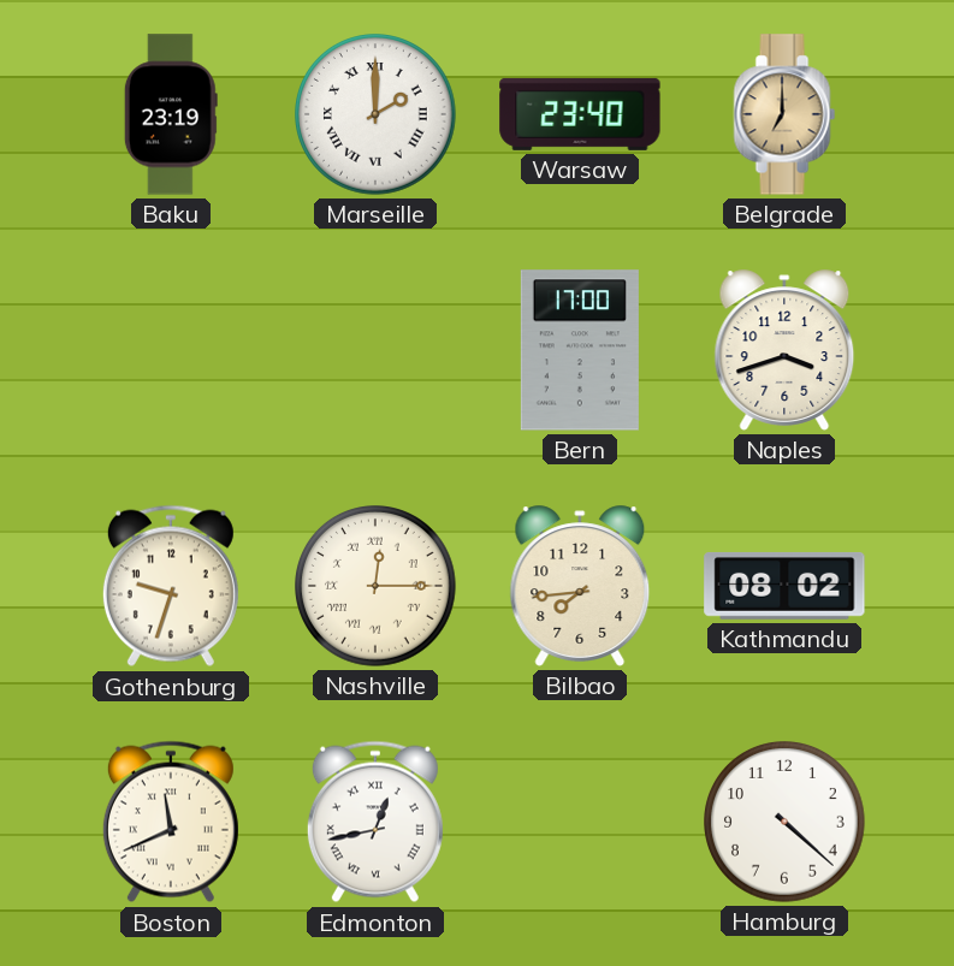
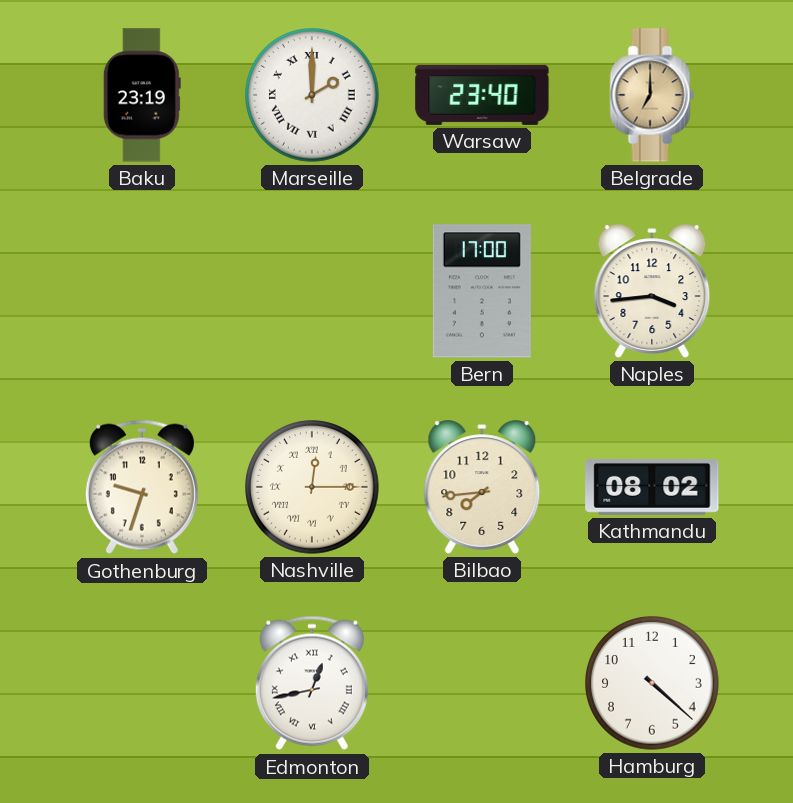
Naples: 3:42 -> 3:44
Boston: 11:41 -> none
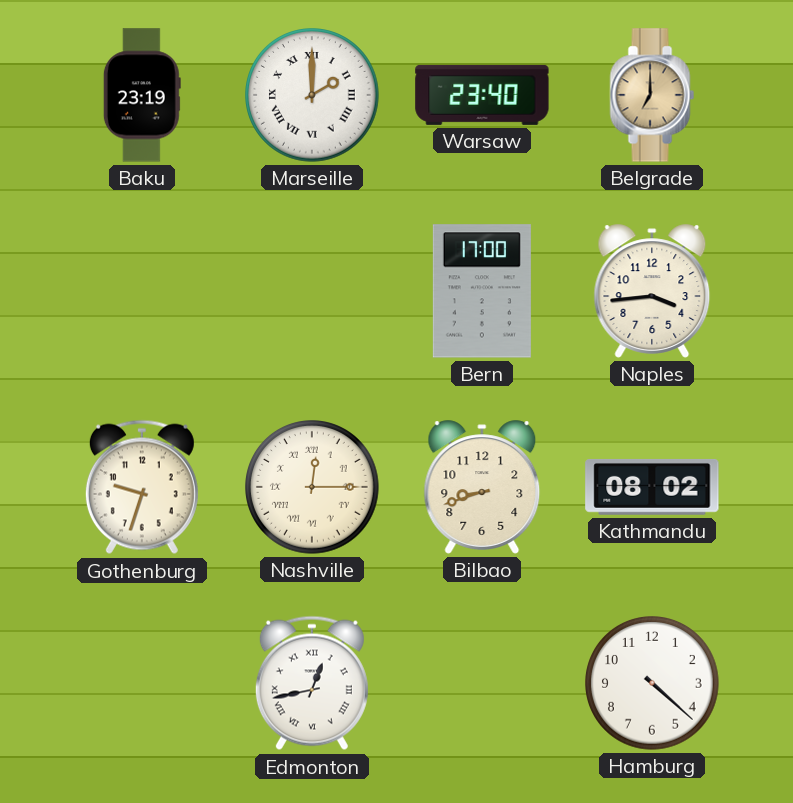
Bilbao: 7:44 -> 8:42
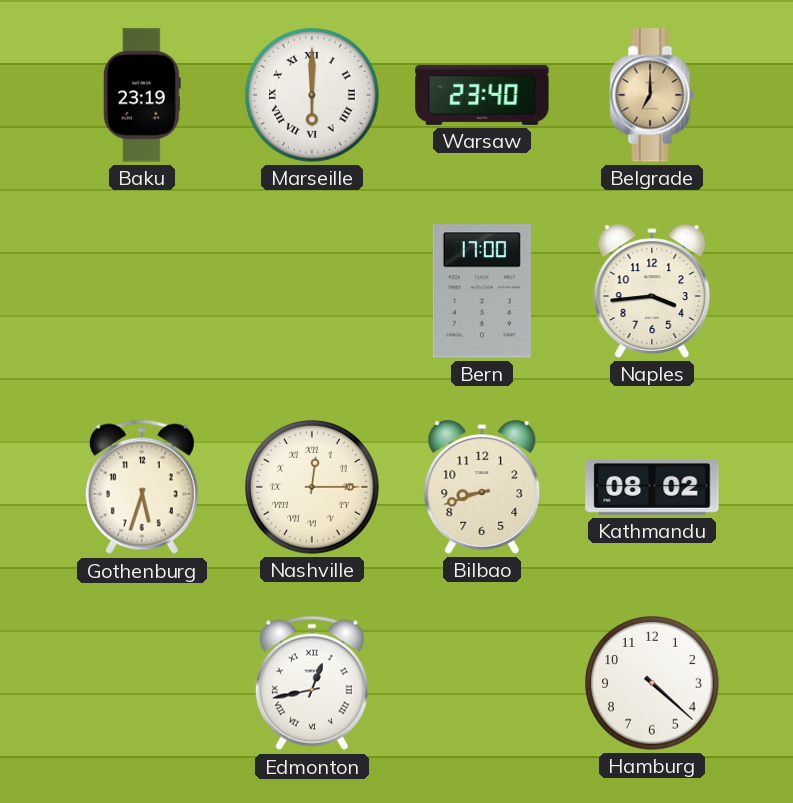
Marseille: 2:00 -> 6:00
Gothenburg: 9:33 -> 5:33
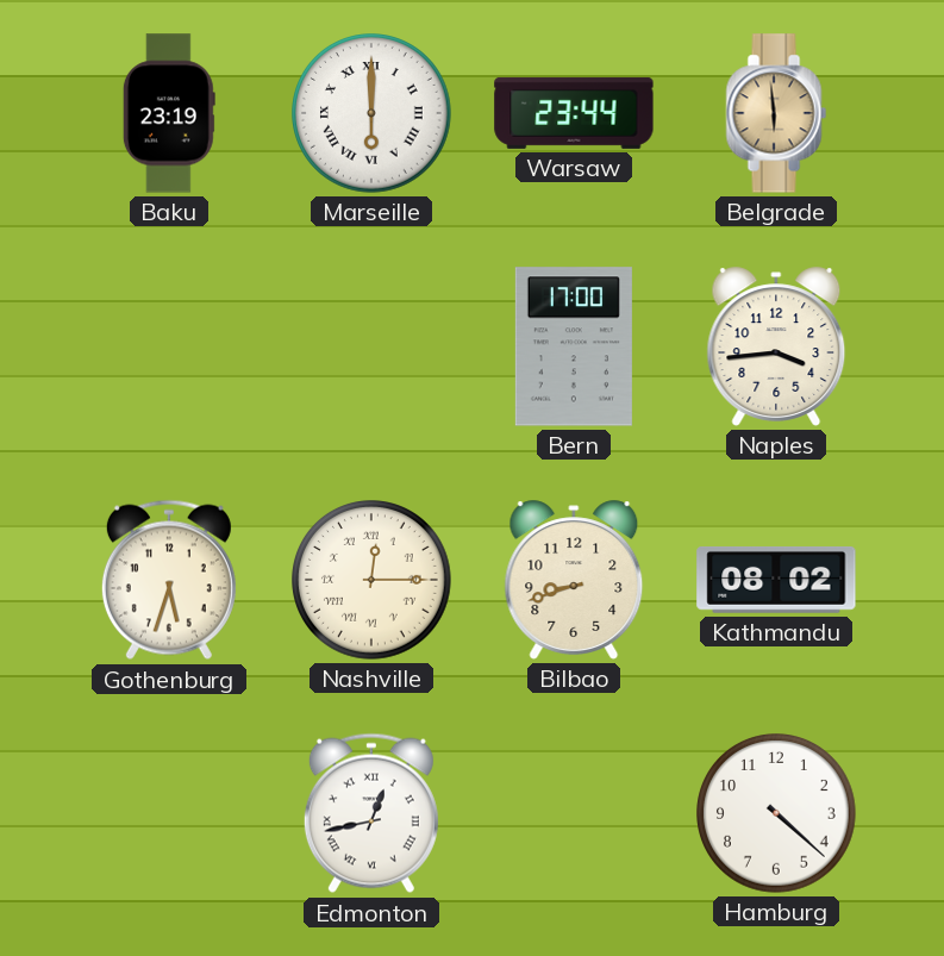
Warsaw: 23:40 -> 23:44
Belgrade: 7:00 -> 5:59
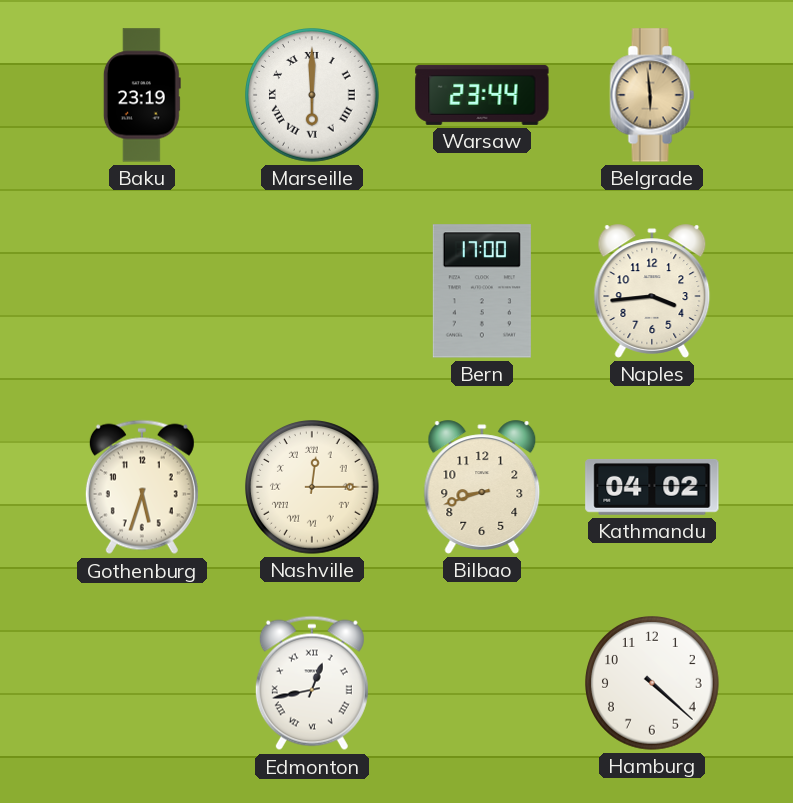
Kathmandu: 08:02 -> 04:02
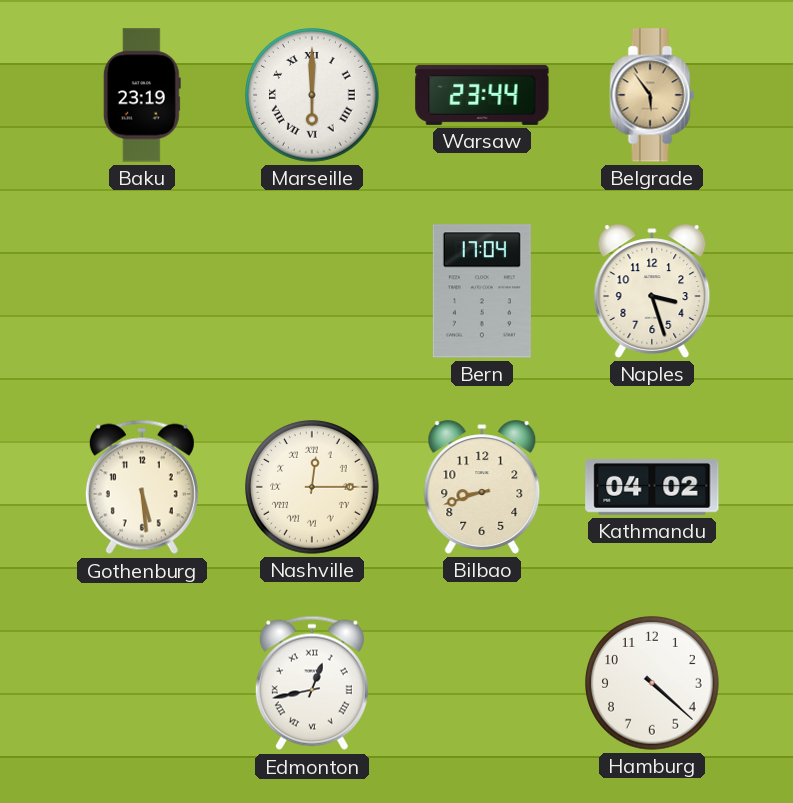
Belgrade: 5:59 -> 5:54
Bern: 17:00 -> 17:04
Naples: 3:44 -> 3:27
Gothenburg: 5:33 -> 5:29
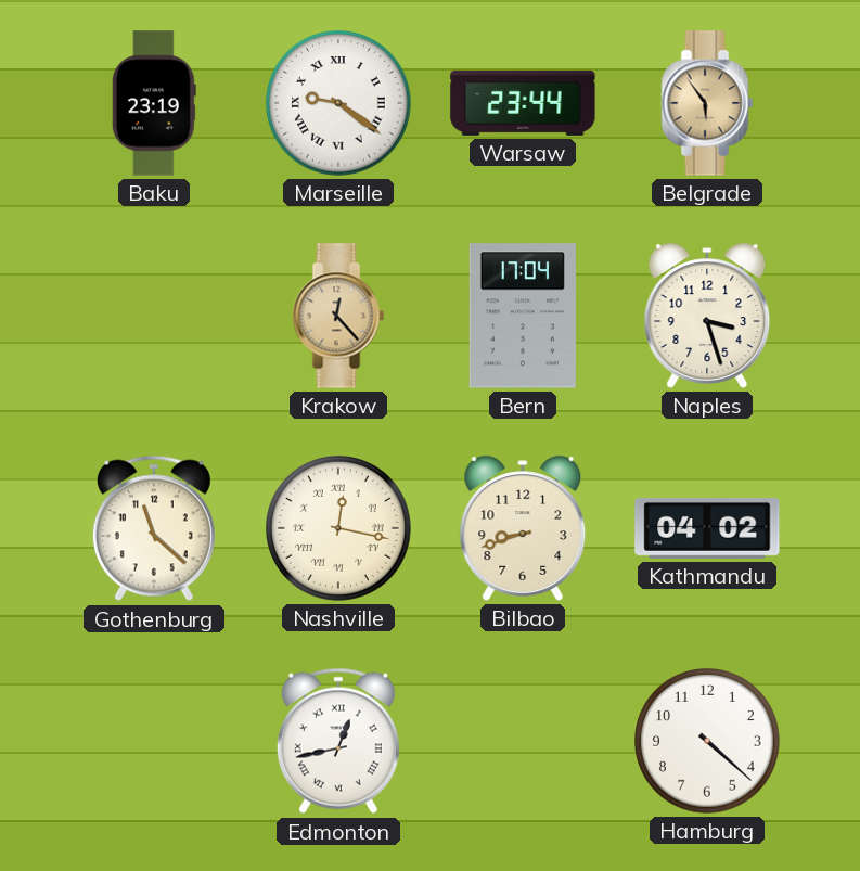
Marseille: 6:00 -> 9:21
Krakow: none -> 12:23
Gothenburg: 5:29 -> 11:22
Nashville: 12:15 -> 12:17
